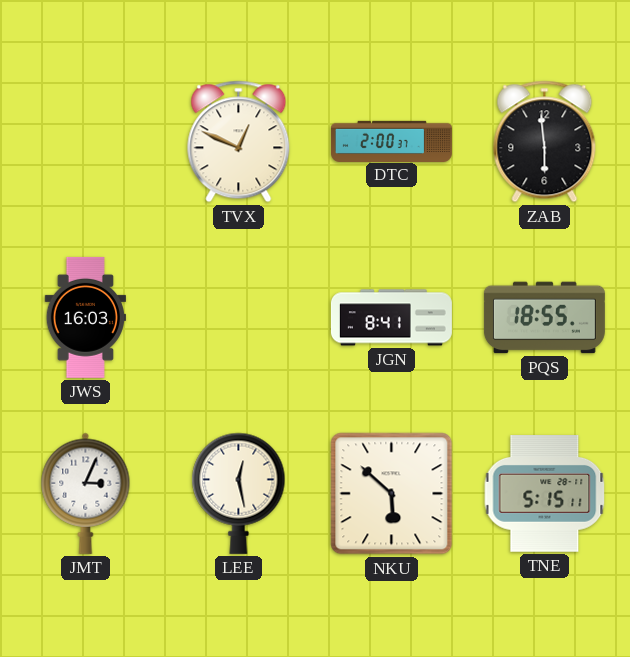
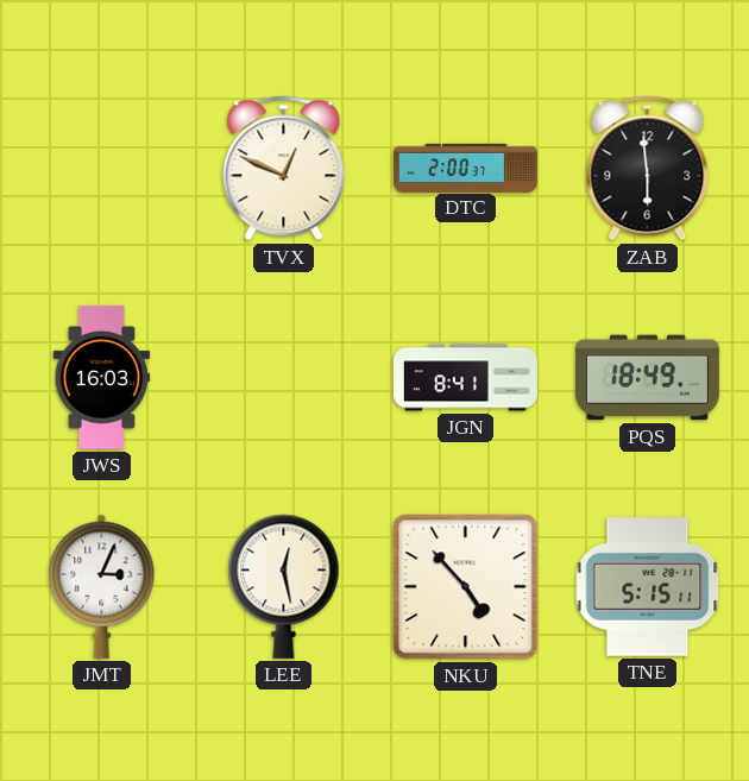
PQS: 18:55 -> 18:49
NKU: 5:52 -> 4:53
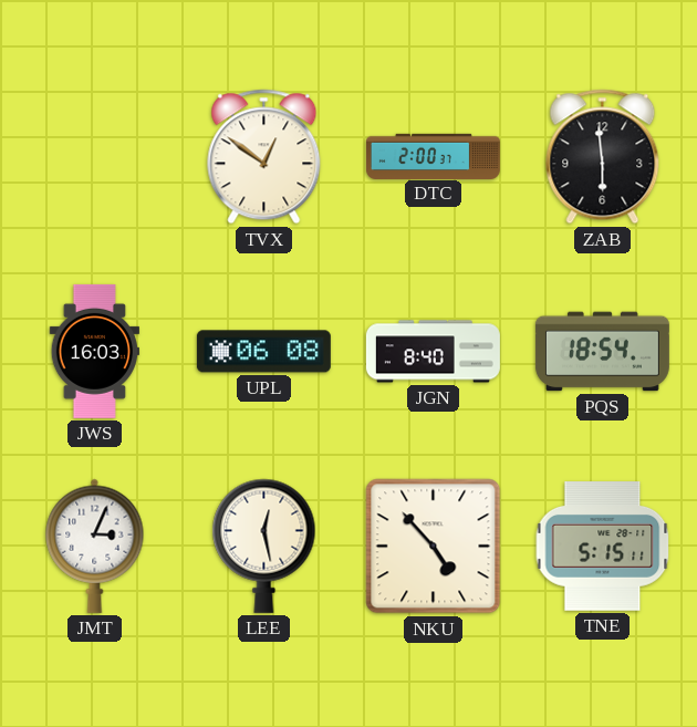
TVX: 12:49 -> 12:51
UPL: none -> 06:08
JGN: 8:41 -> 8:40
PQS: 18:49 -> 18:54
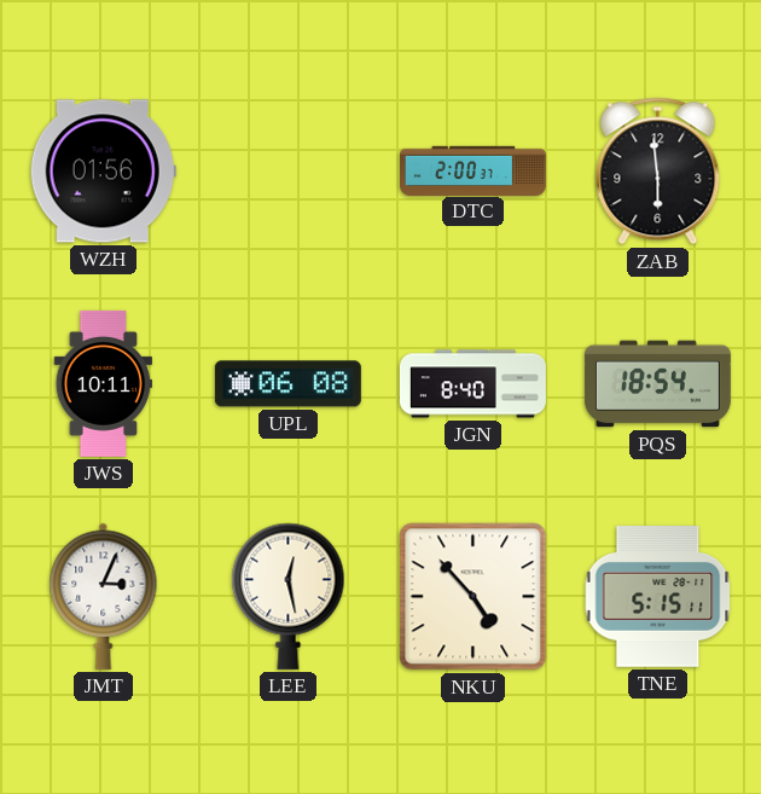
WZH: none -> 01:56
TVX: 12:51 -> none
JWS: 16:03 -> 10:11
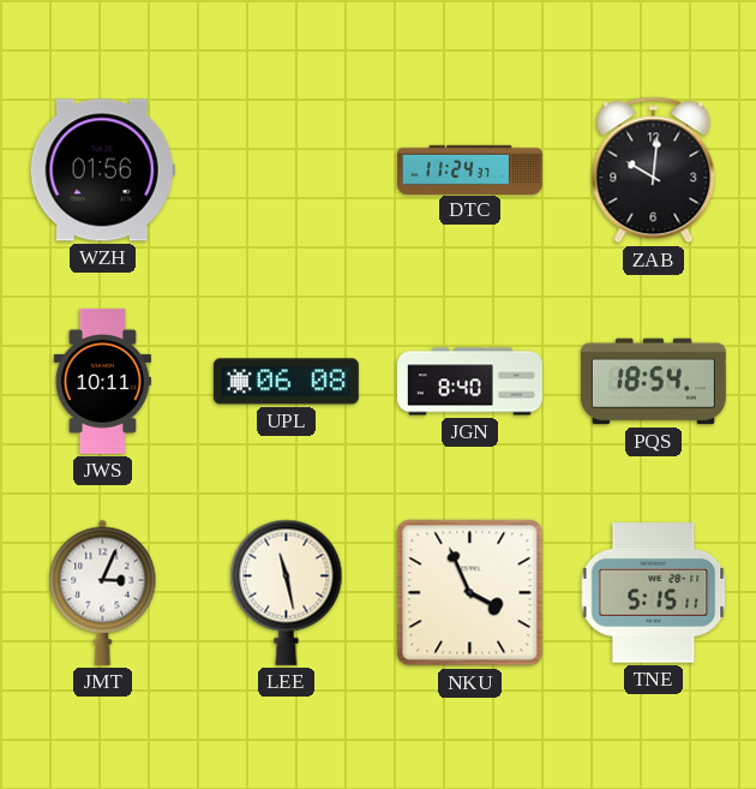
DTC: 2:00 -> 11:24
ZAB: 5:59 -> 10:01
LEE: 12:28 -> 11:28
NKU: 4:53 -> 3:56
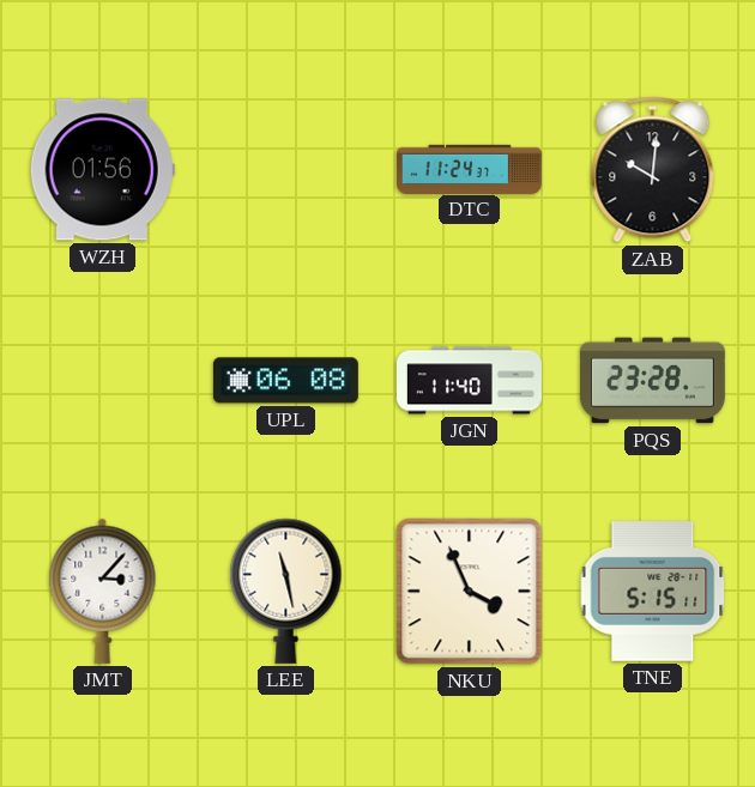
JWS: 10:11 -> none
JGN: 8:40 -> 11:40
PQS: 18:54 -> 23:28
JMT: 3:04 -> 3:07
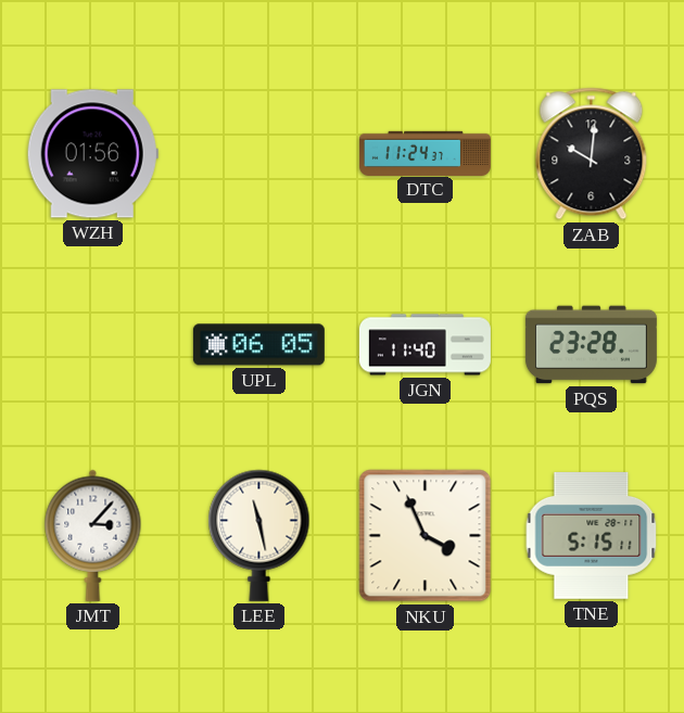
UPL: 06:08 -> 06:05
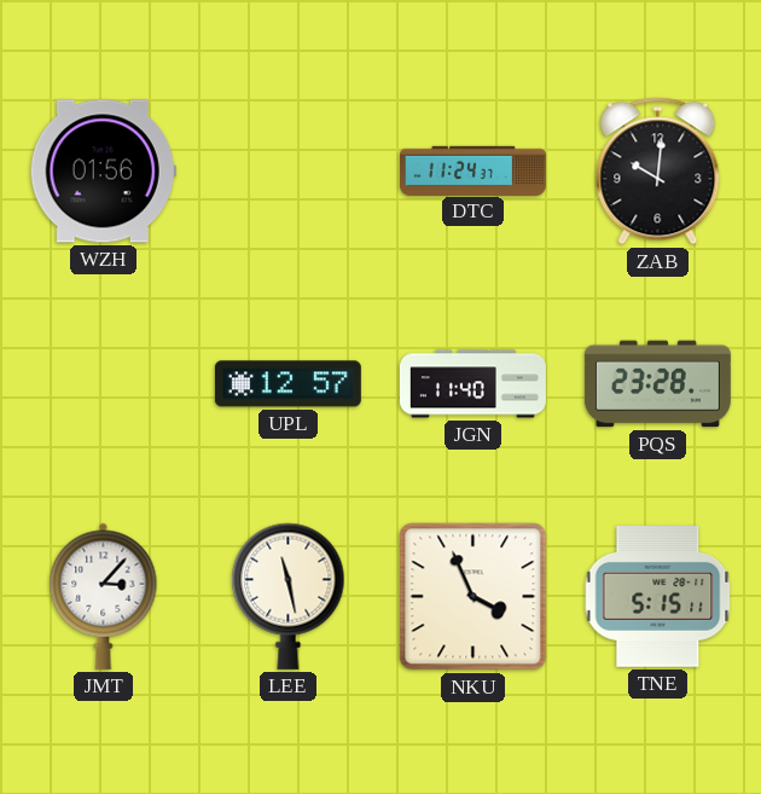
UPL: 06:05 -> 12:57
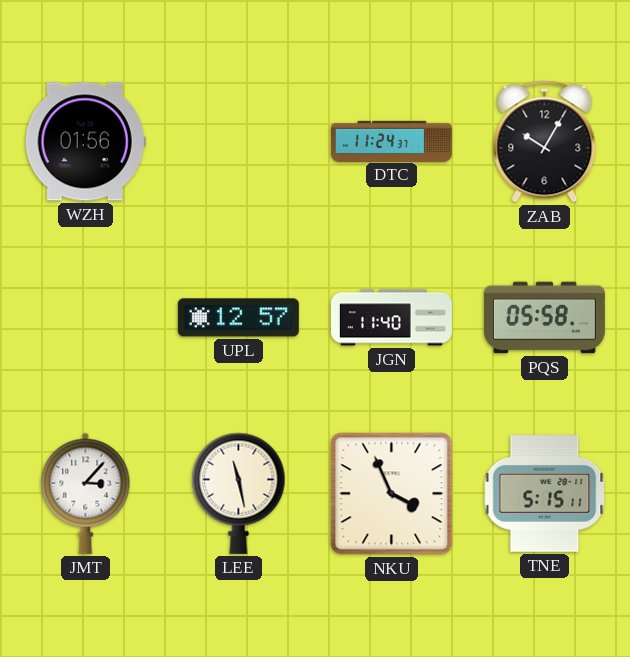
ZAB: 10:01 -> 10:05
PQS: 23:28 -> 05:58
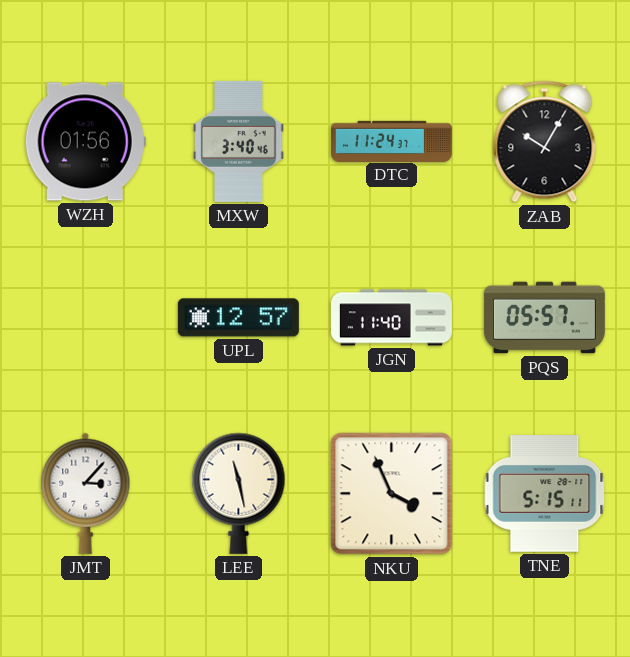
MXW: none -> 3:40
PQS: 05:58 -> 05:57
